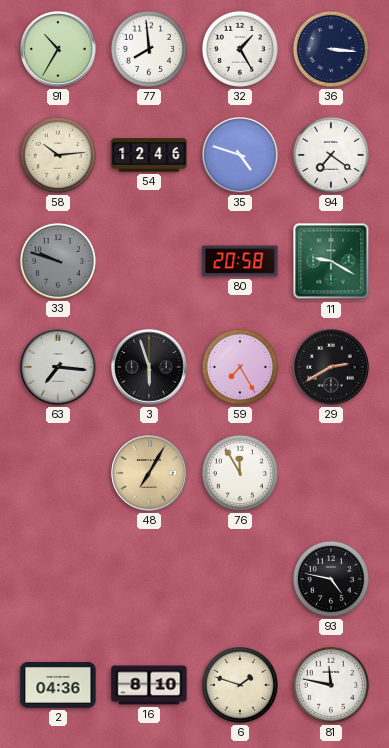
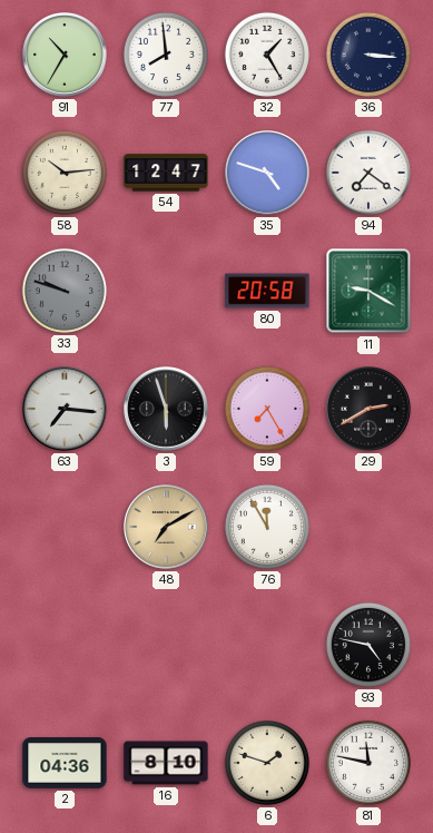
54: 12:46 -> 12:47
48: 7:05 -> 7:10
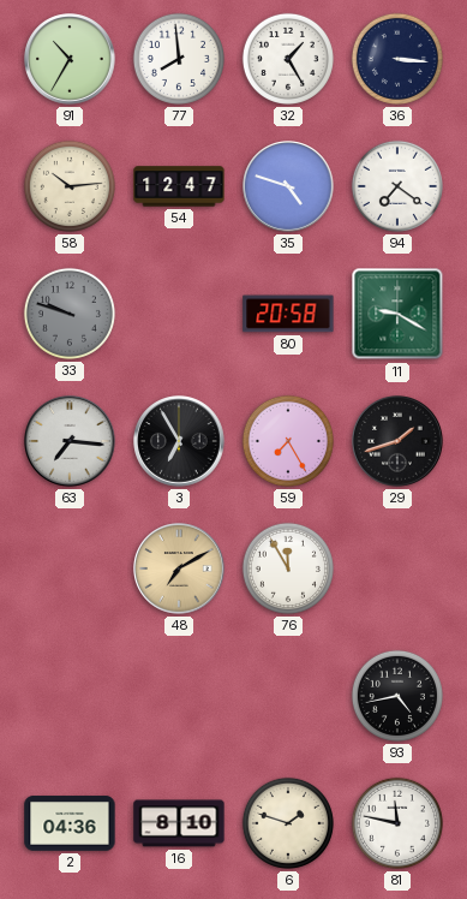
3: 5:57 -> 6:55
29: 2:40 -> 1:42
93: 4:47 -> 4:43
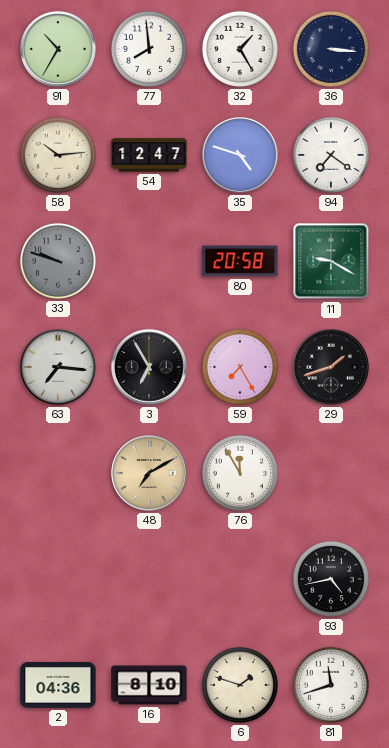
81: 11:47 -> 11:42
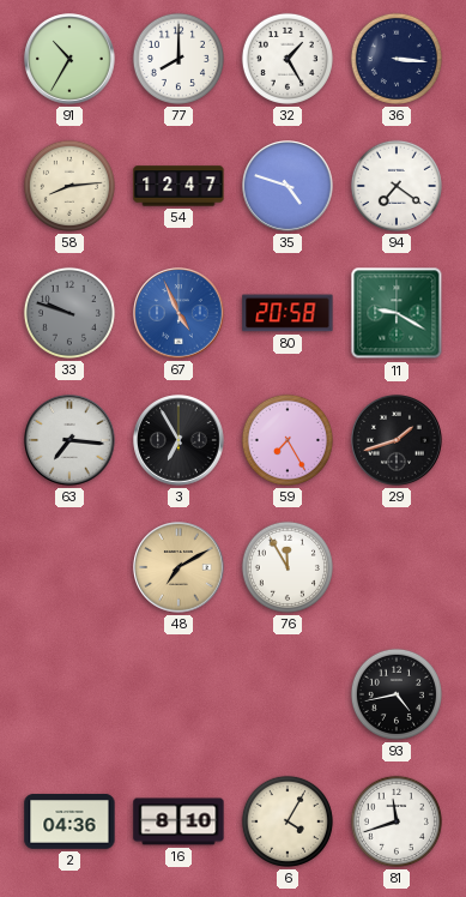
77: 7:59 -> 8:00
58: 10:14 -> 8:14
67: none -> 4:56
6: 1:48 -> 4:05
